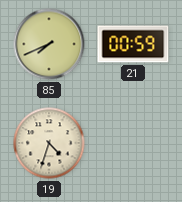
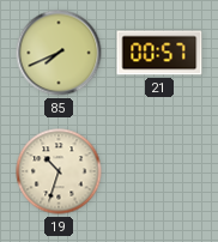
21: 00:59 -> 00:57
19: 4:33 -> 10:33
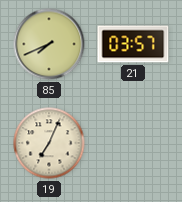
21: 00:57 -> 03:57
19: 10:33 -> 7:04
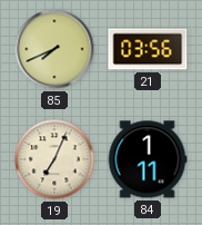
21: 03:57 -> 03:56
84: none -> 1:11
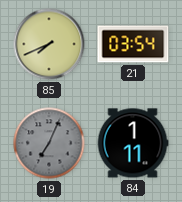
21: 03:56 -> 03:54
19 dial: cream -> grey
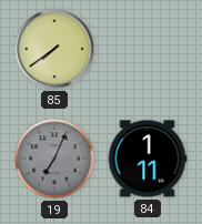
85: 7:41 -> 7:39
21: 03:54 -> none
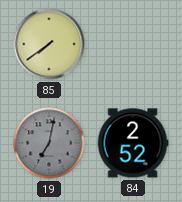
19: 7:04 -> 7:02
84: 1:11 -> 2:52
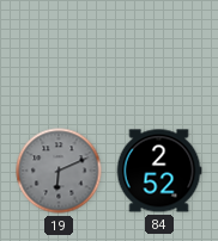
85: 7:39 -> none
19: 7:02 -> 6:11
